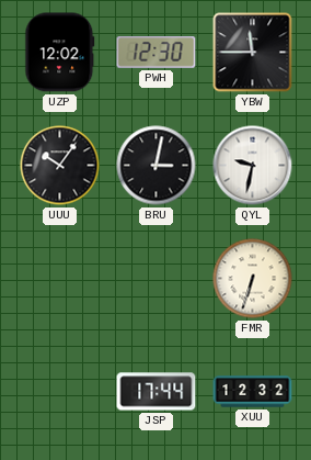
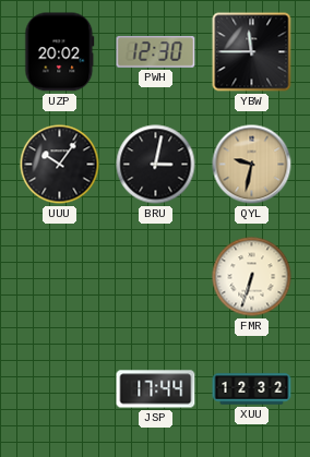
UZP: 12:02 -> 20:02
QYL dial: white -> champagne
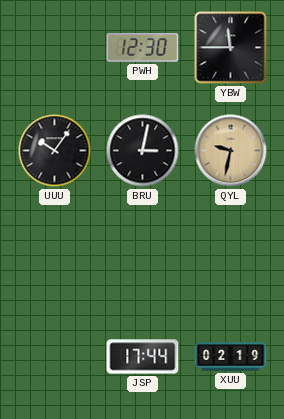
UZP: 20:02 -> none
FMR: 6:33 -> none
XUU: 12:32 -> 02:19
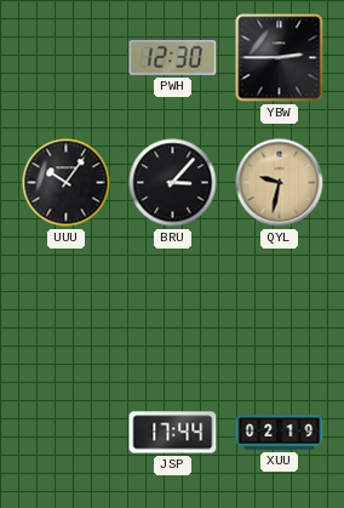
YBW: 11:45 -> 2:45
BRU: 3:02 -> 3:07
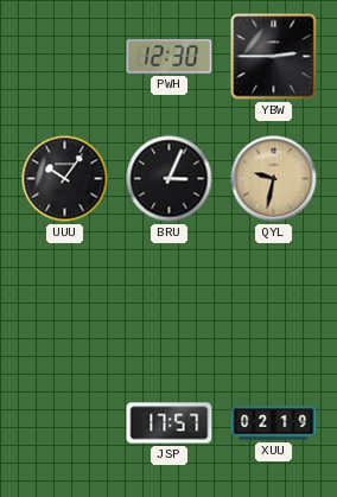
BRU: 3:07 -> 3:04
JSP: 17:44 -> 17:57
